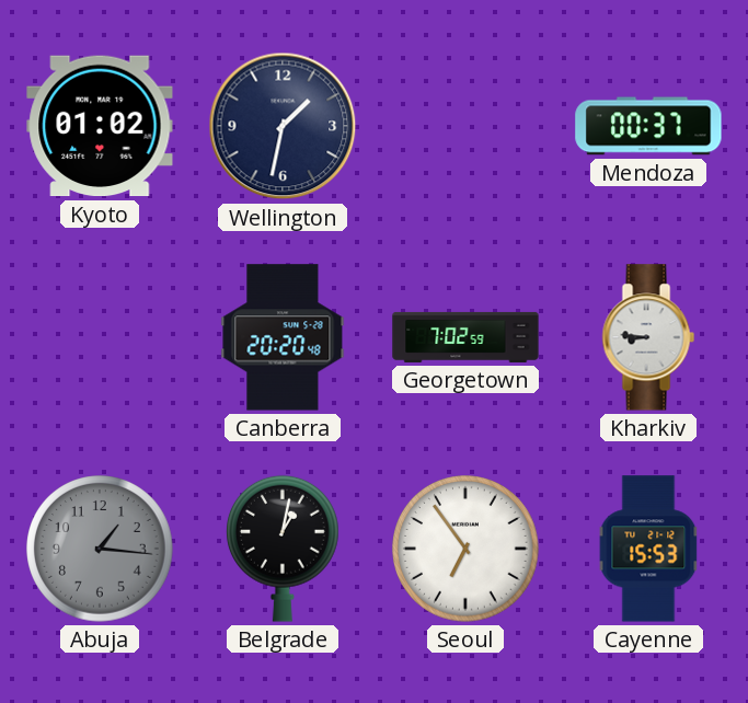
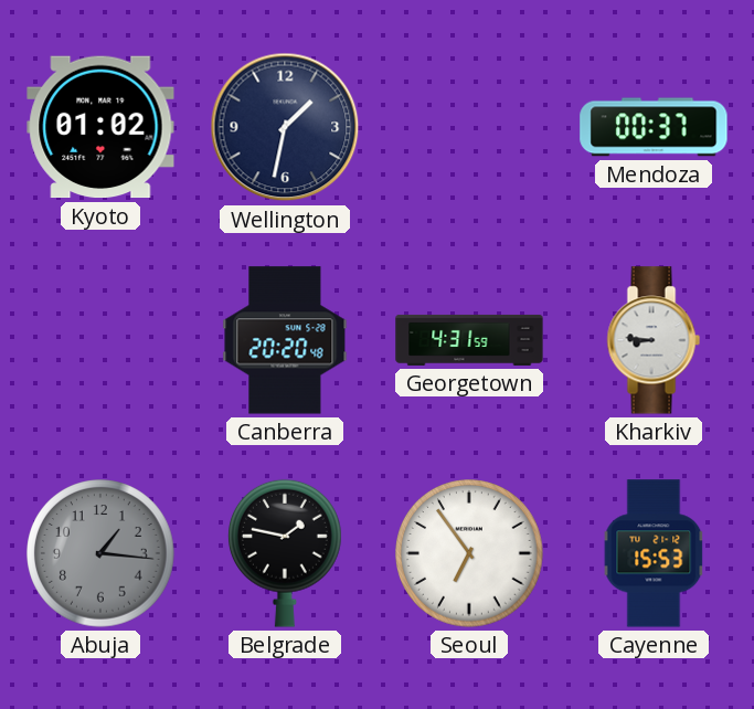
Georgetown: 7:02 -> 4:31
Belgrade: 1:02 -> 1:47
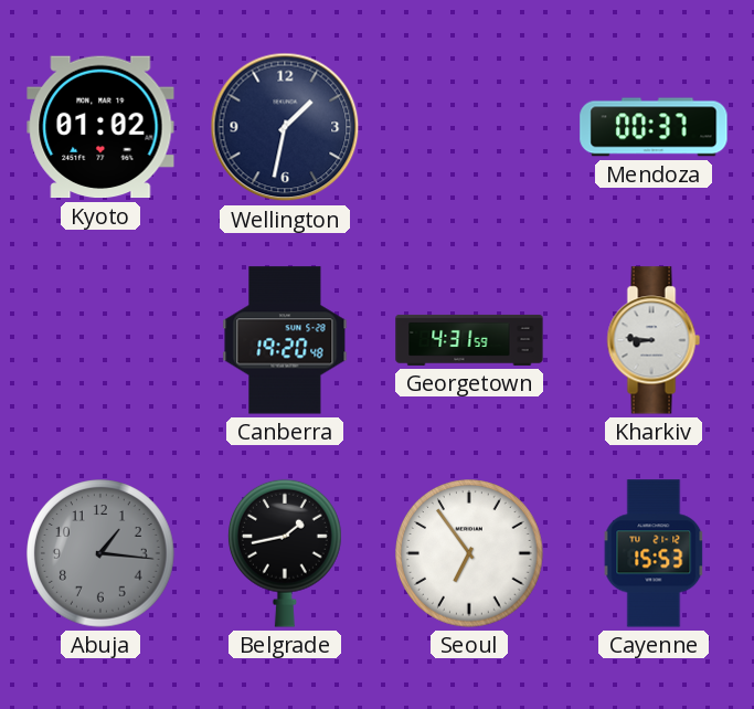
Canberra: 20:20 -> 19:20
Belgrade: 1:47 -> 1:43
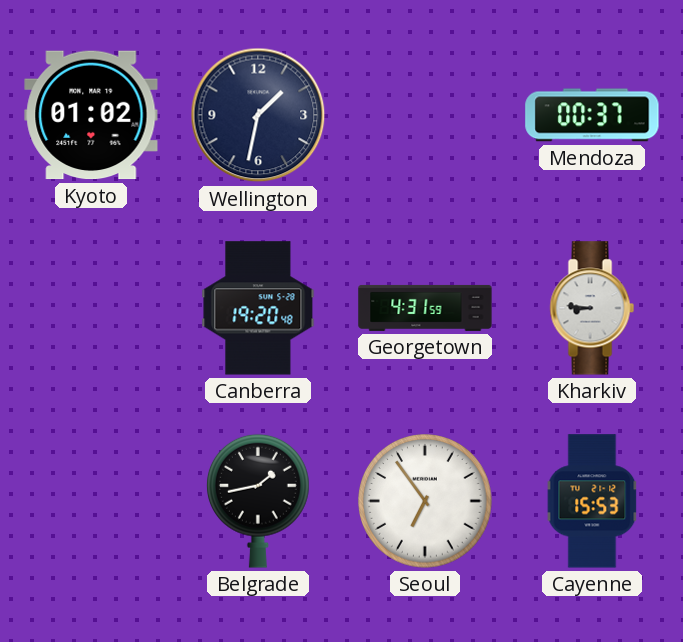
Abuja: 1:16 -> none
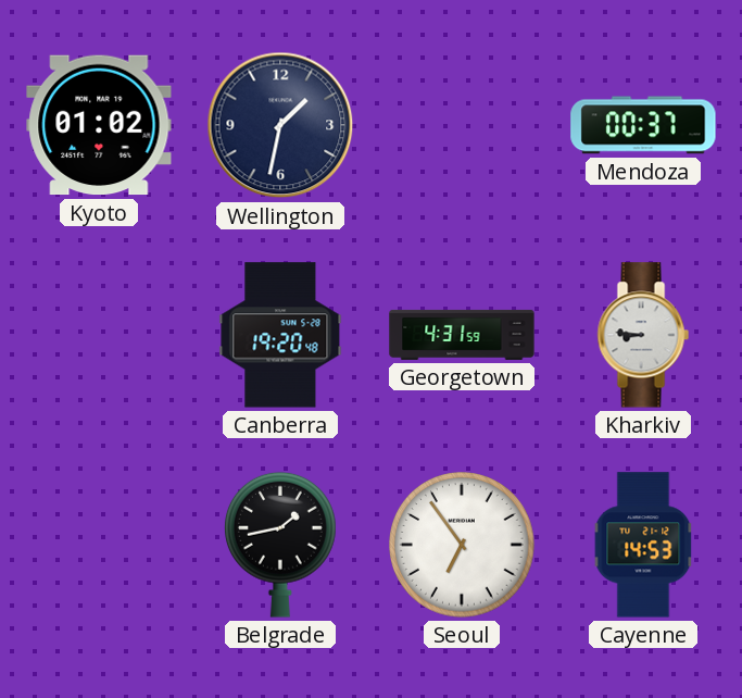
Cayenne: 15:53 -> 14:53
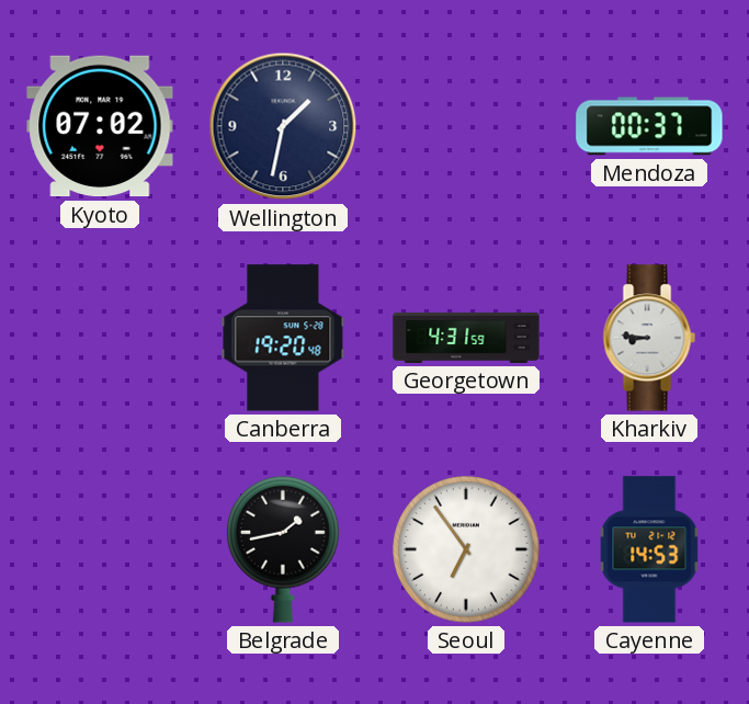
Kyoto: 01:02 -> 07:02
